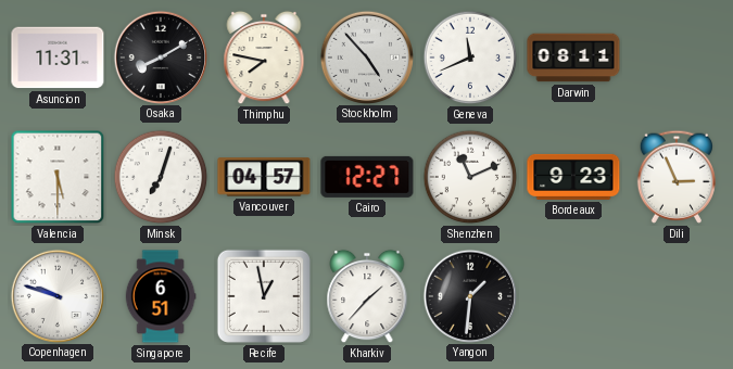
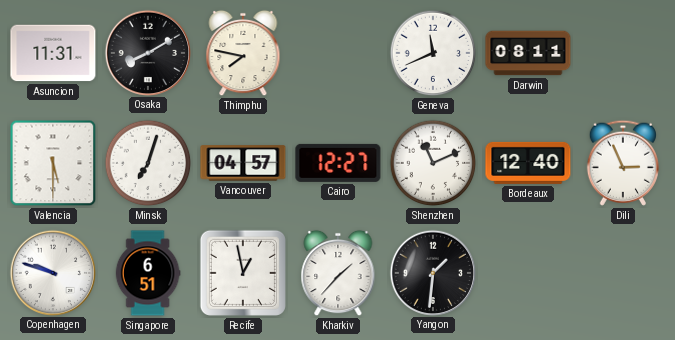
Stockholm: 4:53 -> none
Bordeaux: 9:23 -> 12:40
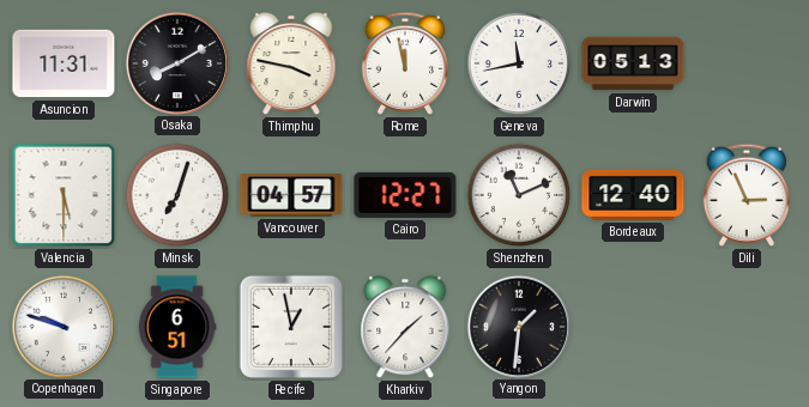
Thimphu: 7:47 -> 3:47
Rome: none -> 11:58
Geneva: 11:41 -> 11:43
Darwin: 08:11 -> 05:13
